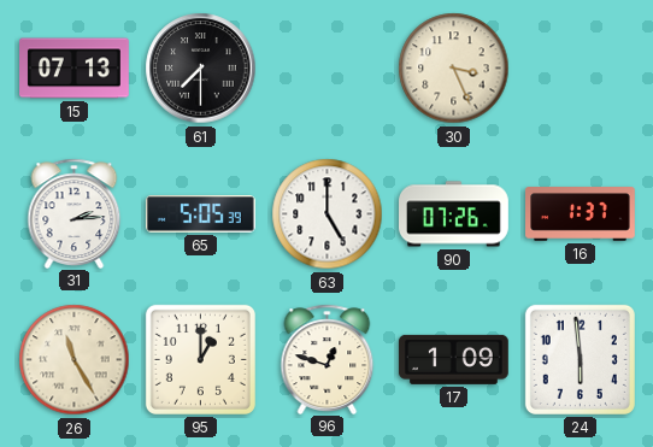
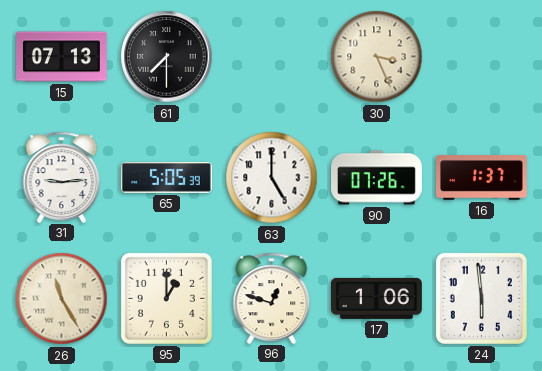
31: 2:14 -> 9:14
17: 1:09 -> 1:06
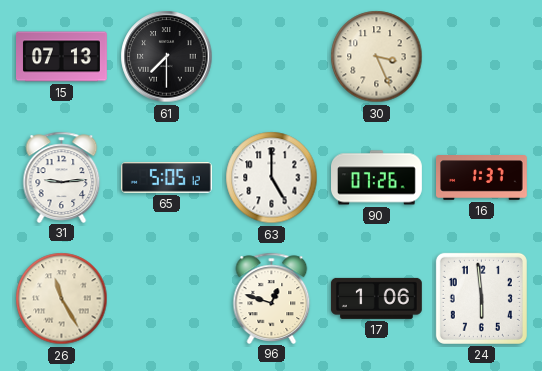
65: 5:05:39 -> 5:05:12
95: 1:00 -> none
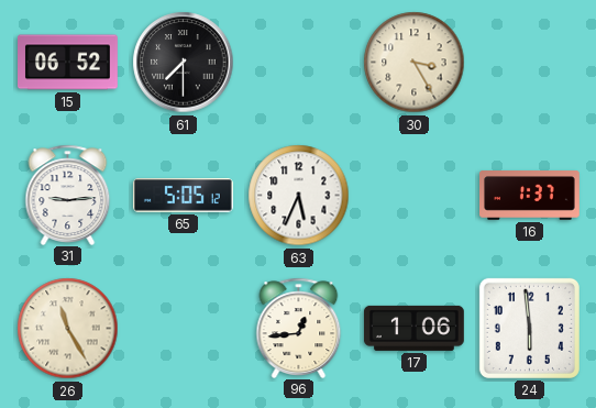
15: 07:13 -> 06:52
30: 3:26 -> 3:25
63: 5:00 -> 5:34
90: 07:26 -> none
96: 12:48 -> 12:44
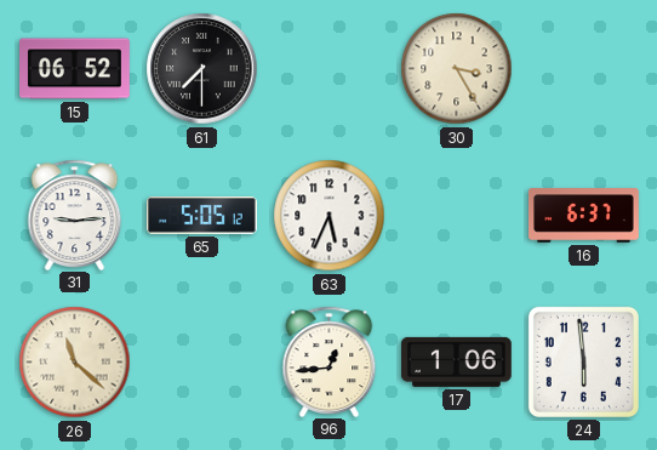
16: 1:37 -> 6:37
26: 11:25 -> 11:22
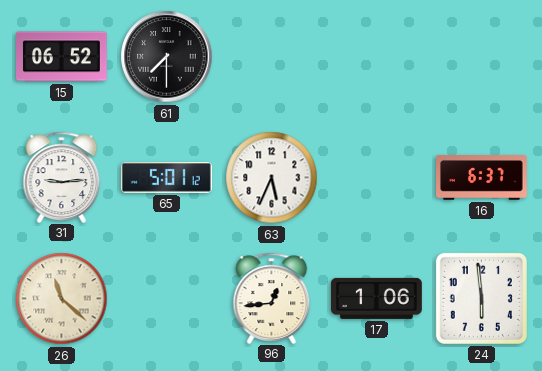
30: 3:25 -> none
65: 5:05 -> 5:01
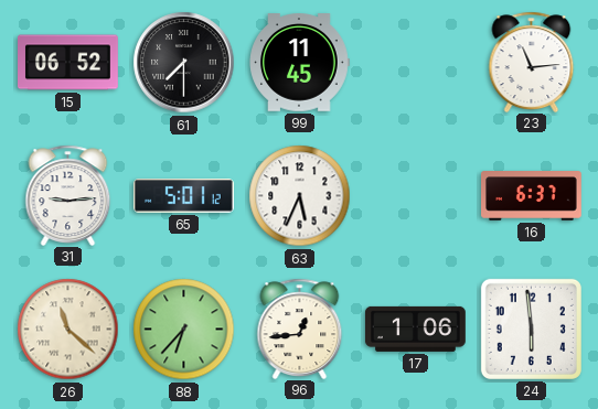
99: none -> 11:45
23: none -> 11:14
88: none -> 6:37
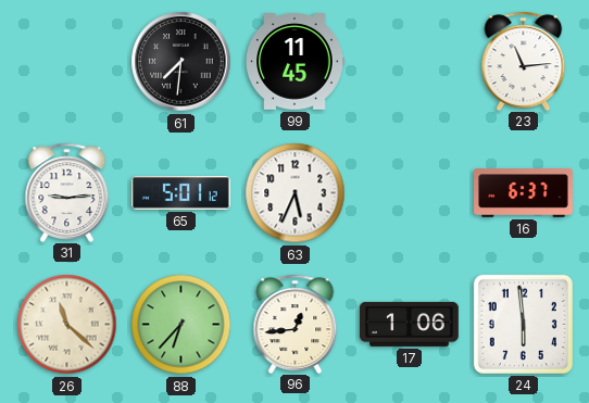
15: 06:52 -> none
61: 7:30 -> 7:31
